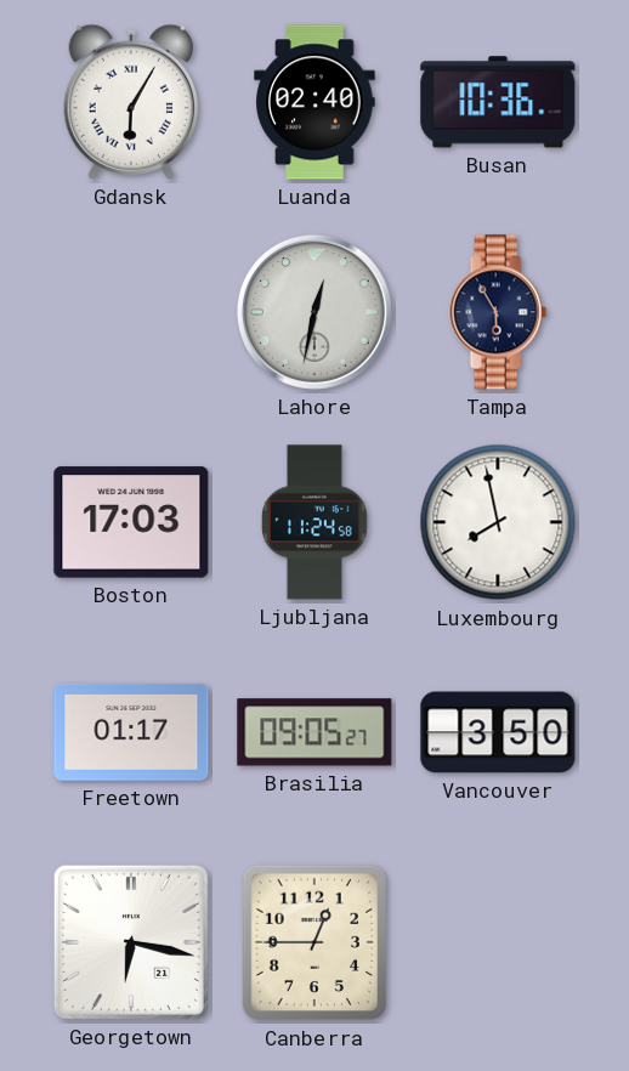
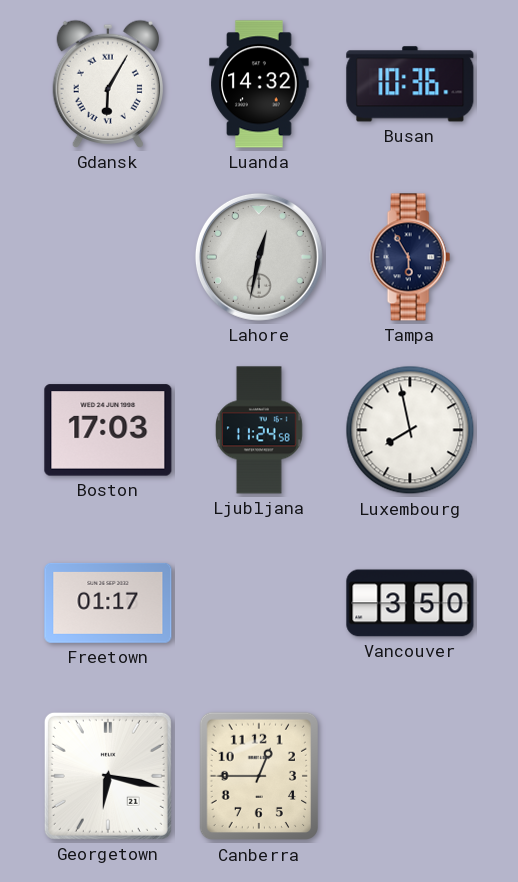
Luanda: 02:40 -> 14:32
Brasilia: 09:05 -> none
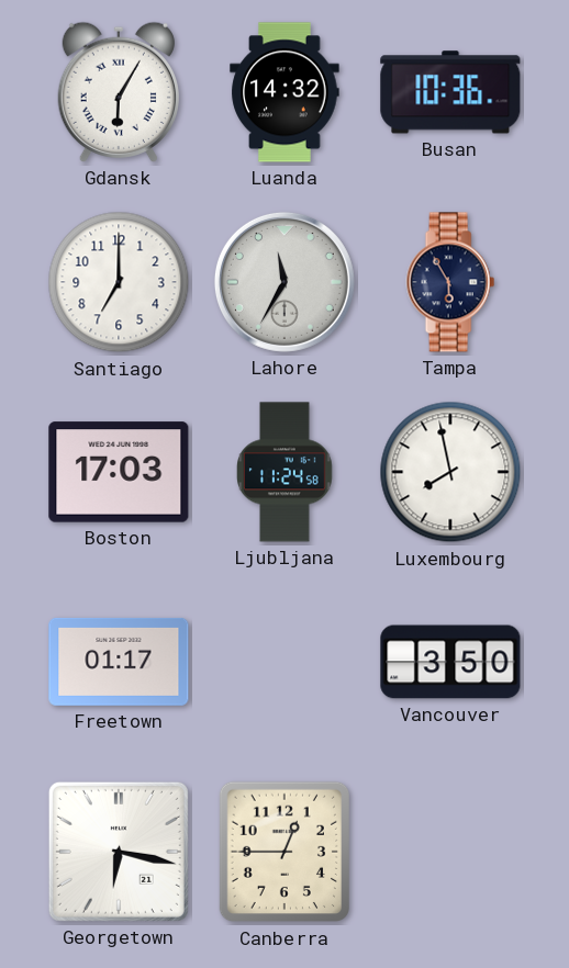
Santiago: none -> 7:00
Lahore: 12:32 -> 11:35
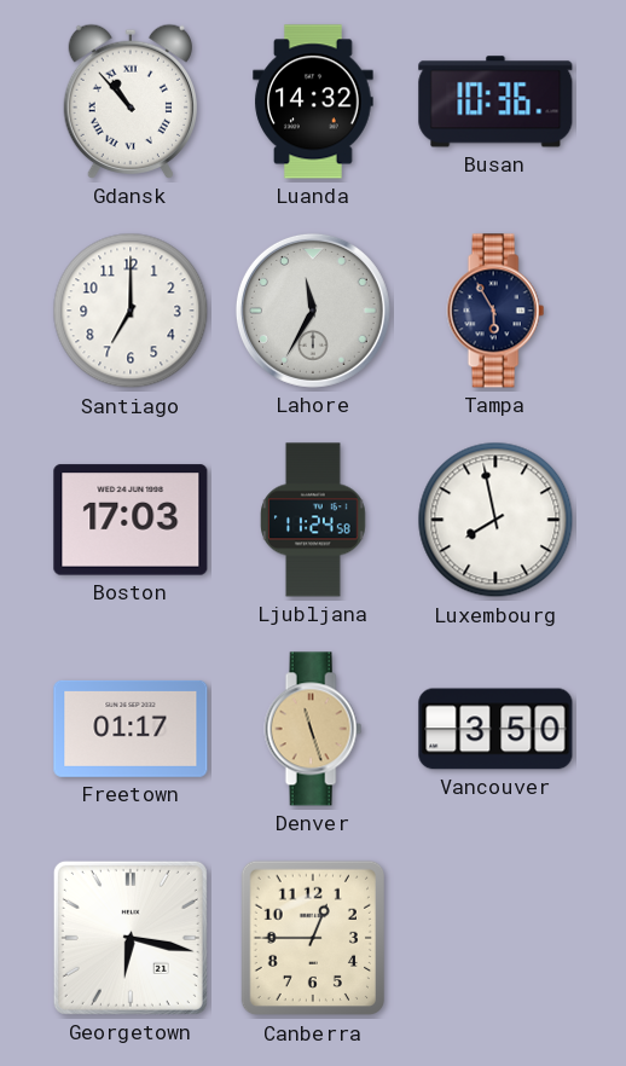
Gdansk: 6:05 -> 10:53
Denver: none -> 11:27
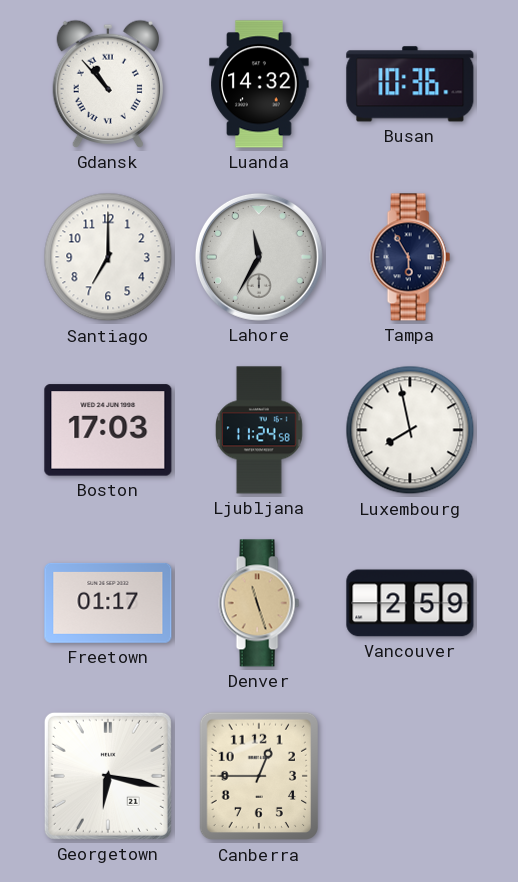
Vancouver: 3:50 -> 2:59
